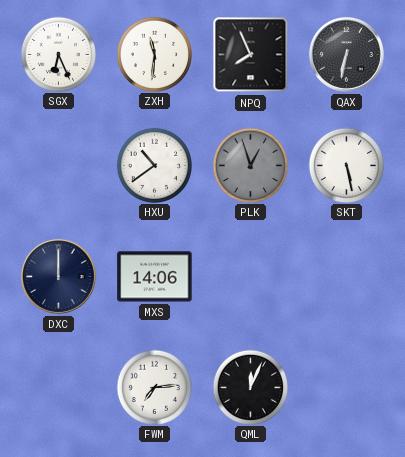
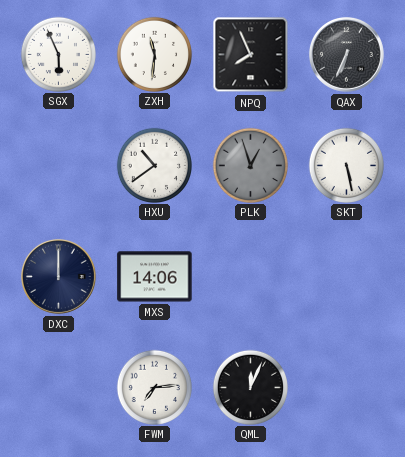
SGX: 6:26 -> 5:56
QAX: 6:32 -> 6:34
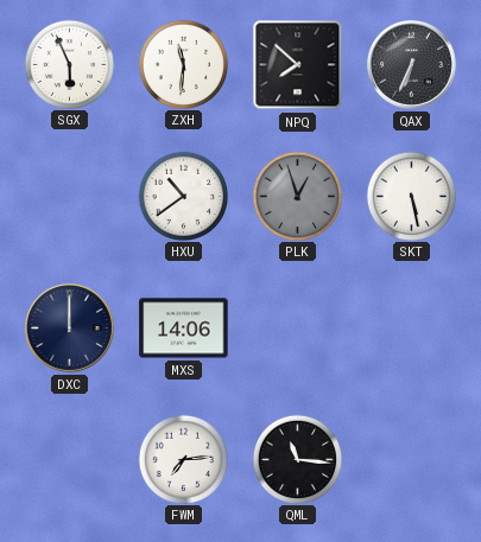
NPQ: 7:56 -> 7:52
QML: 12:04 -> 11:16
